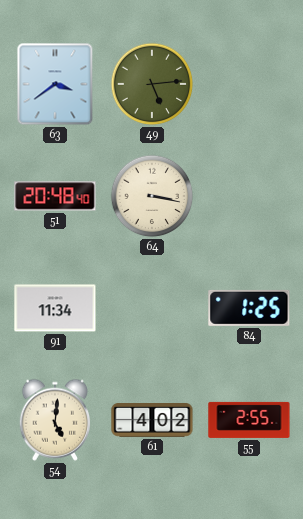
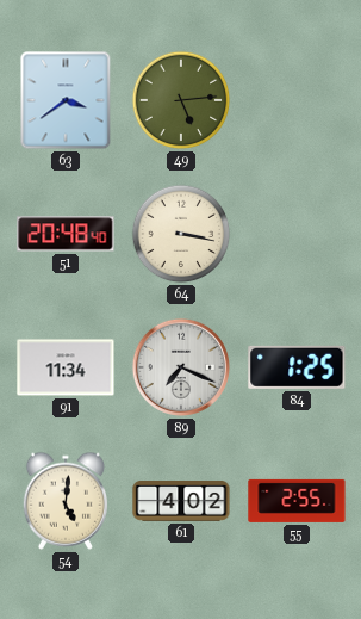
89: none -> 7:19
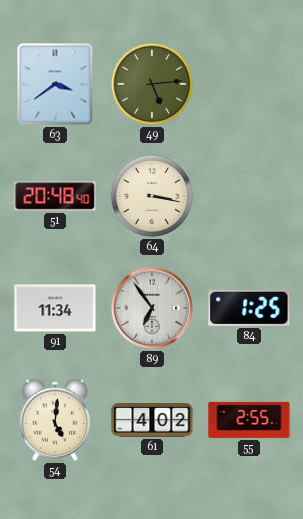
89: 7:19 -> 6:54
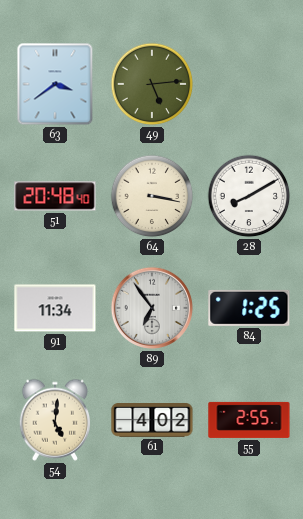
28: none -> 8:10
